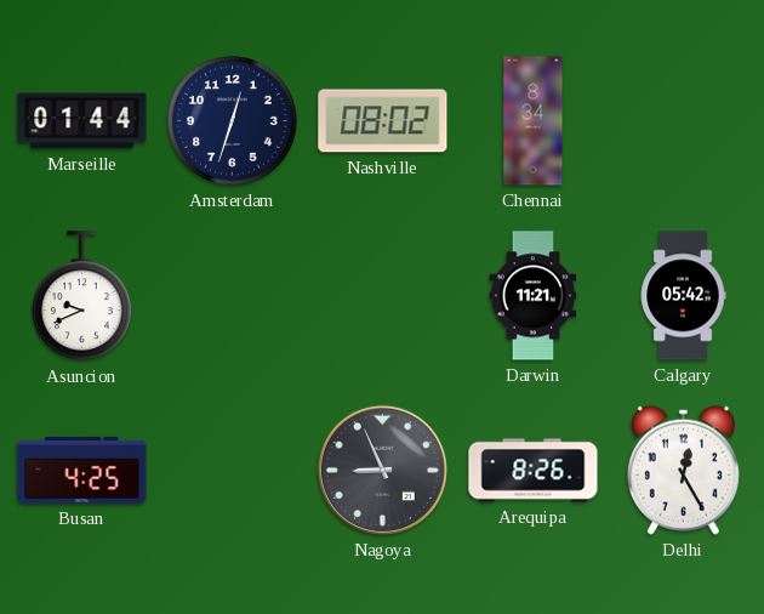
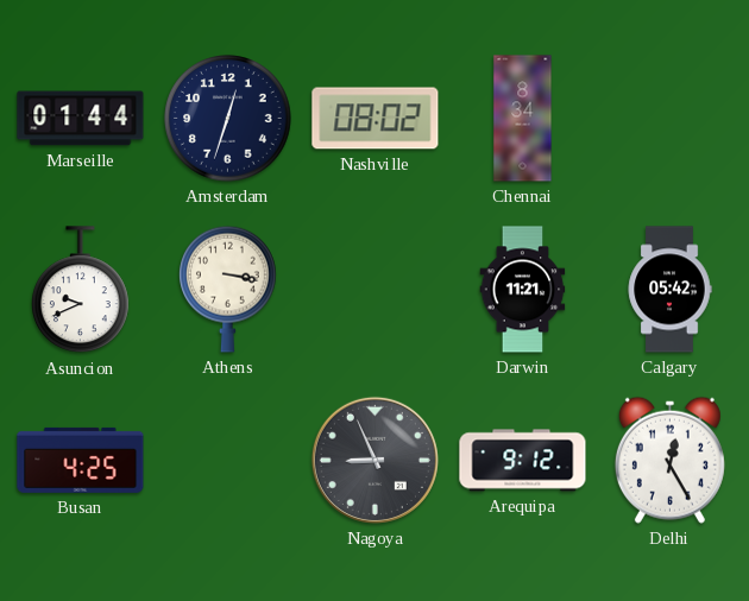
Athens: none -> 3:17
Arequipa: 8:26 -> 9:12
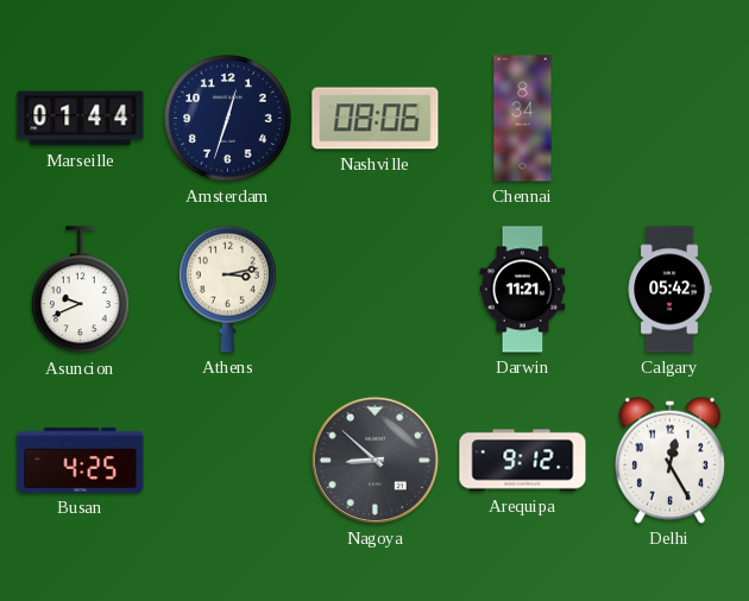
Nashville: 08:02 -> 08:06
Athens: 3:17 -> 3:13
Nagoya: 8:56 -> 8:52
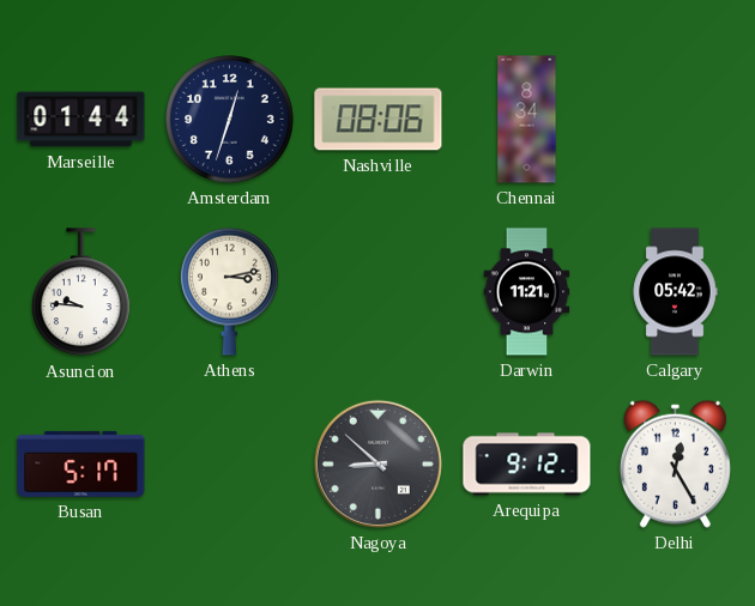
Asuncion: 9:41 -> 9:46
Busan: 4:25 -> 5:17
